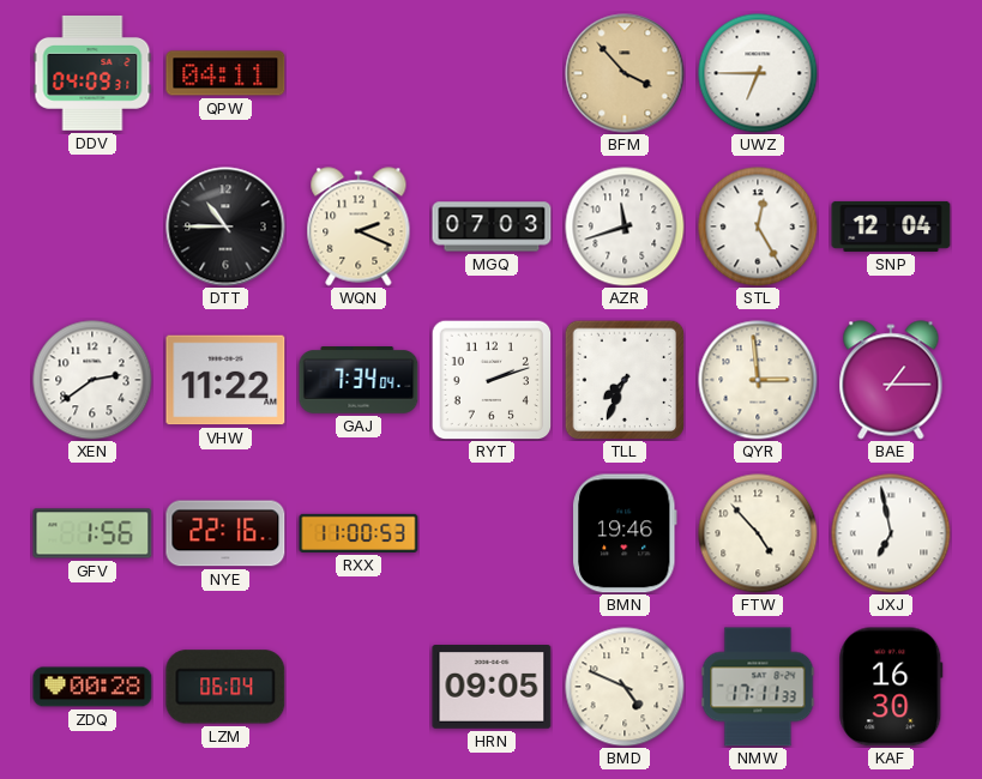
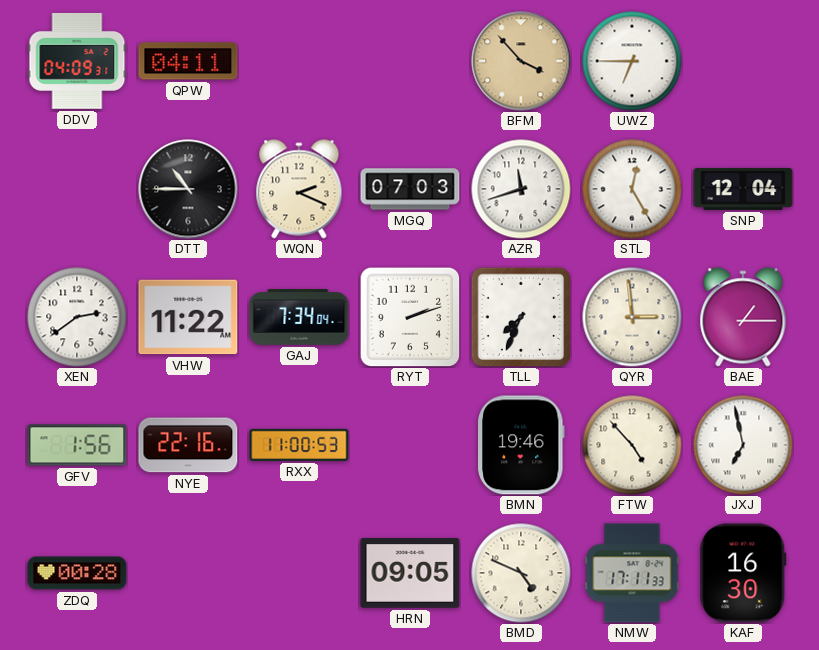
LZM: 06:04 -> none
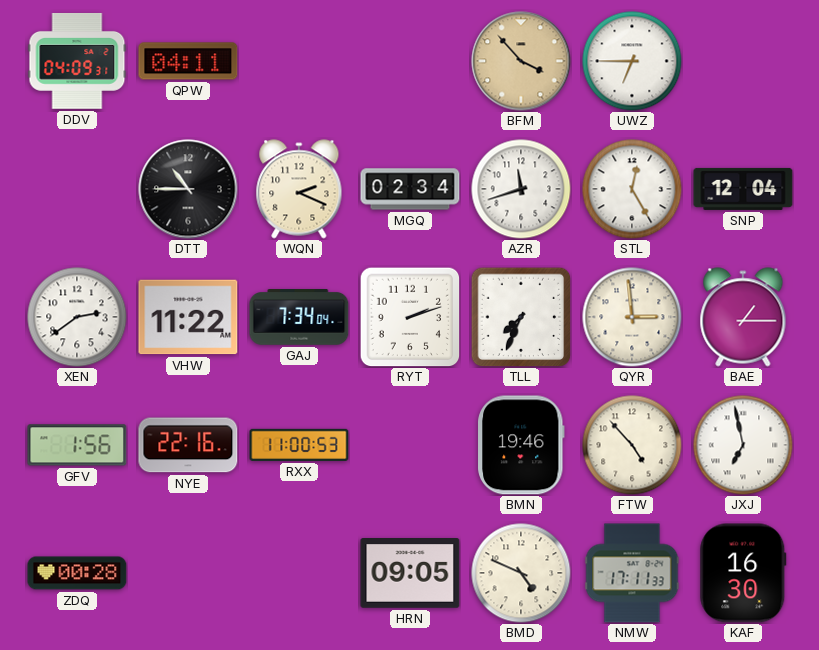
MGQ: 07:03 -> 02:34
